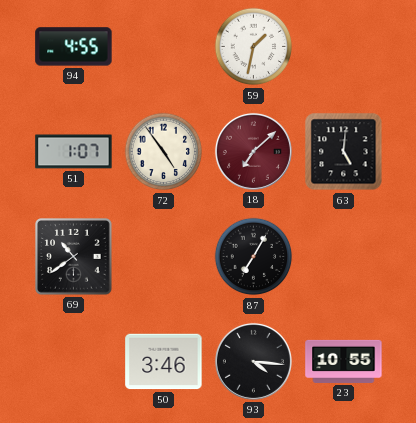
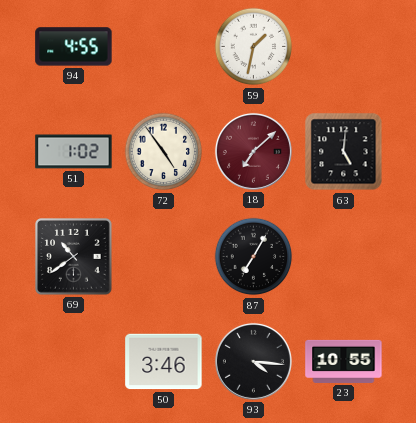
51: 1:07 -> 1:02
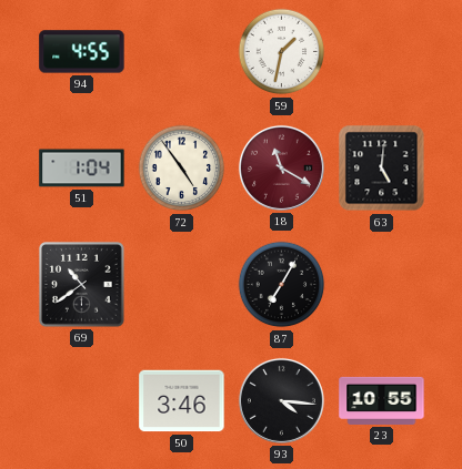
51: 1:02 -> 1:04
18: 7:08 -> 11:20
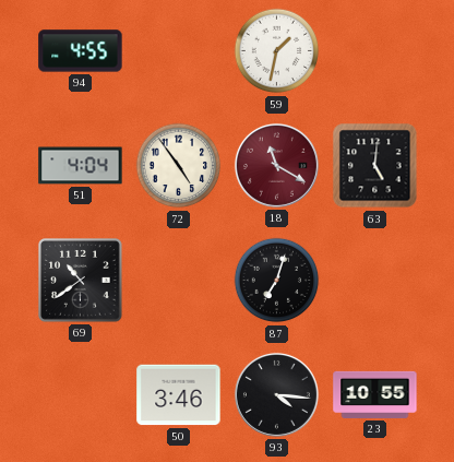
51: 1:04 -> 4:04
87: 7:05 -> 7:03
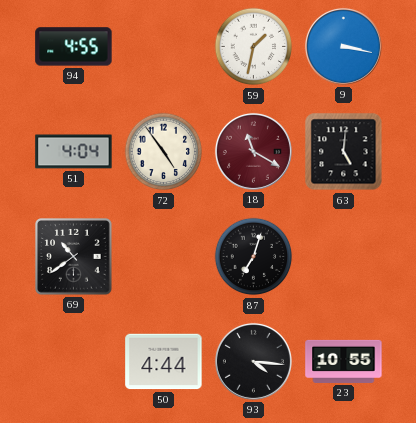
9: none -> 3:17
50: 3:46 -> 4:44
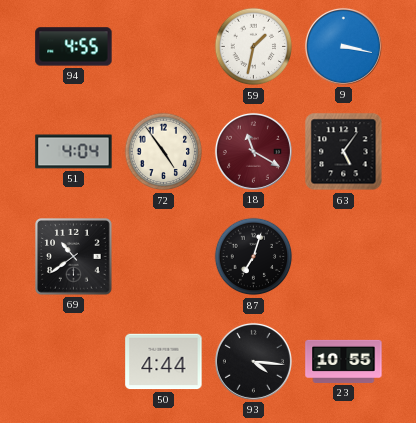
63: 5:01 -> 5:06
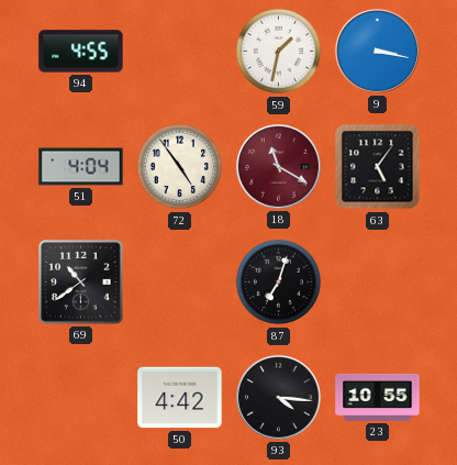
50: 4:44 -> 4:42
